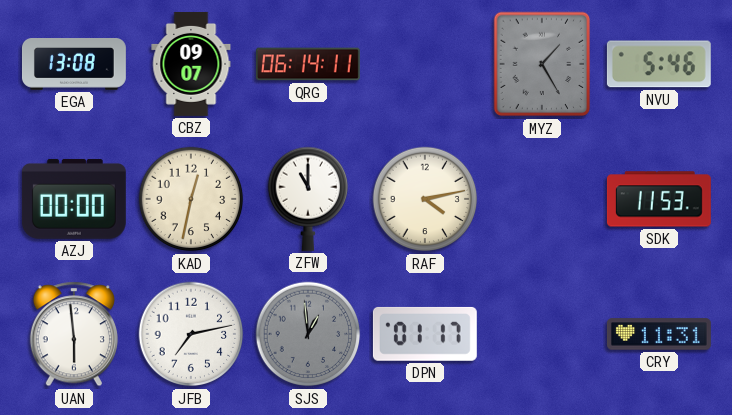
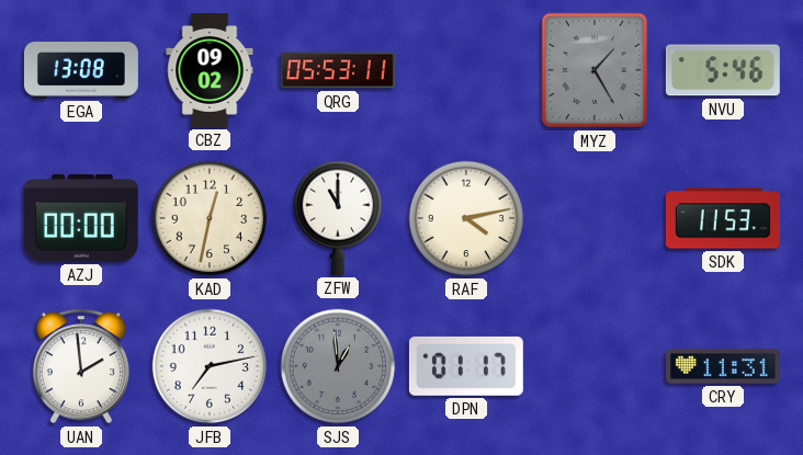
CBZ: 09:07 -> 09:02
QRG: 06:14 -> 05:53
UAN: 5:59 -> 1:59
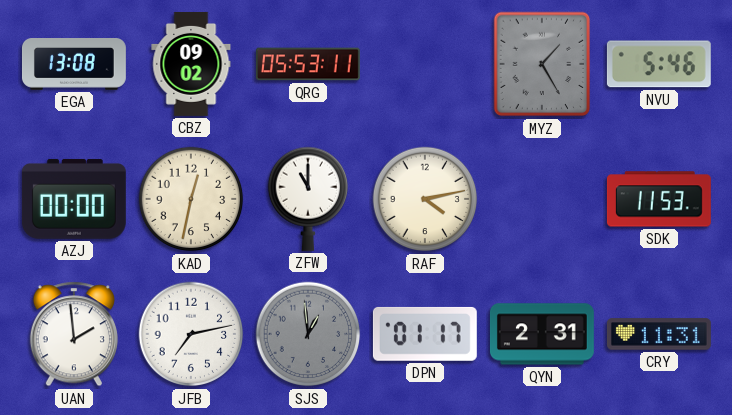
QYN: none -> 2:31
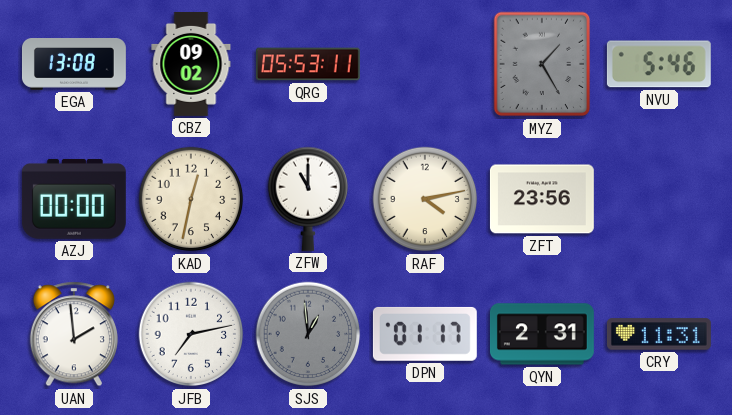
ZFT: none -> 23:56
SDK: 11:53 -> none
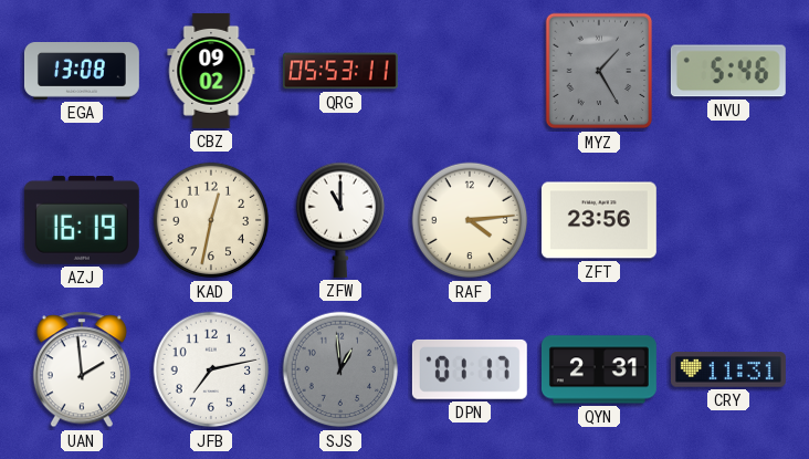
AZJ: 00:00 -> 16:19
RAF: 4:13 -> 4:14
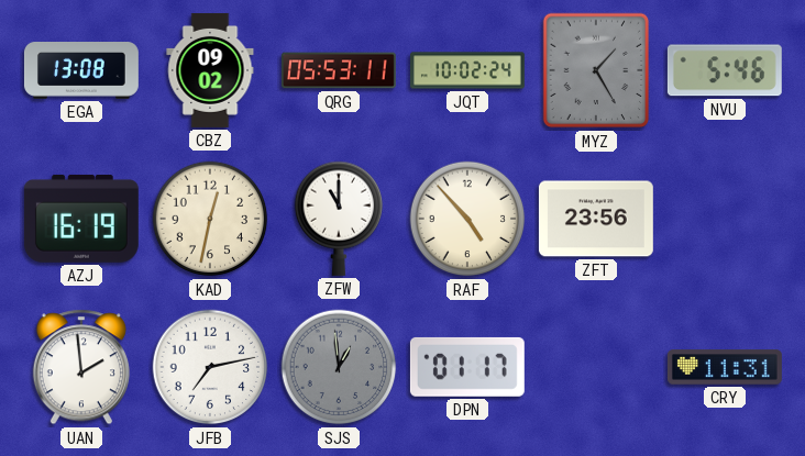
JQT: none -> 10:02
RAF: 4:14 -> 4:53
QYN: 2:31 -> none
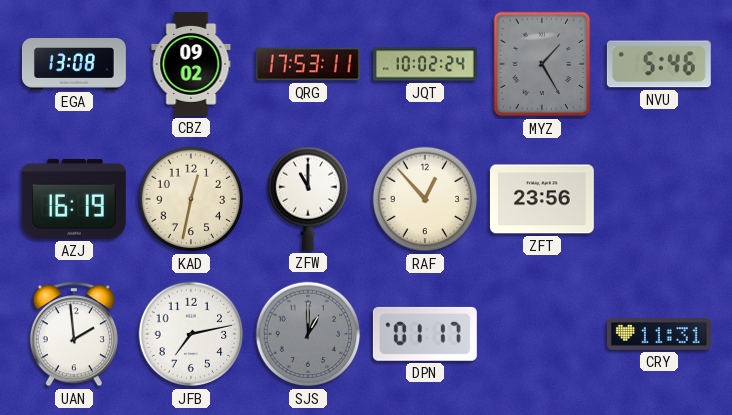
QRG: 05:53 -> 17:53
RAF: 4:53 -> 12:53
SJS: 12:59 -> 1:00
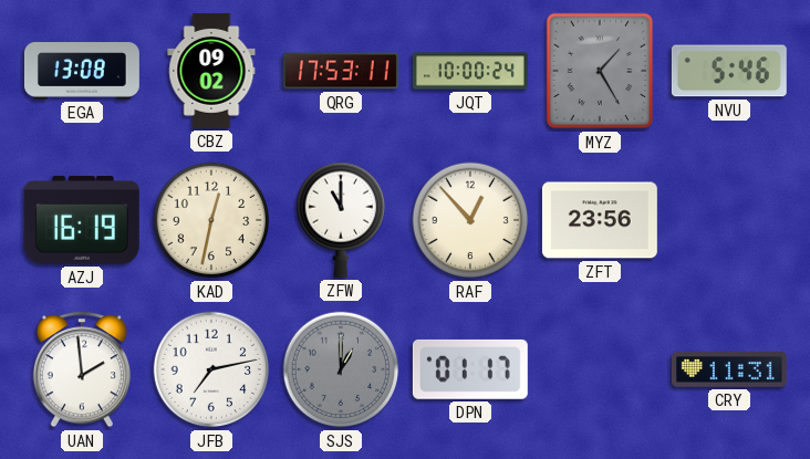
JQT: 10:02 -> 10:00
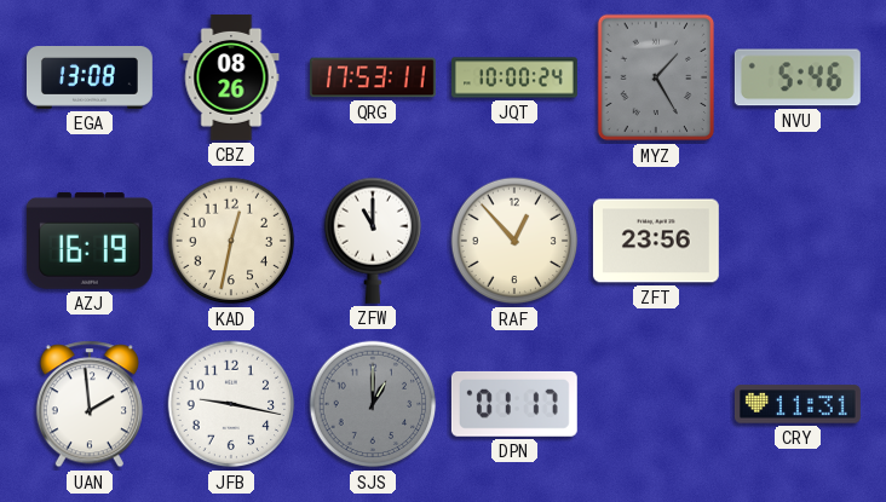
CBZ: 09:02 -> 08:26
JFB: 7:13 -> 9:17
